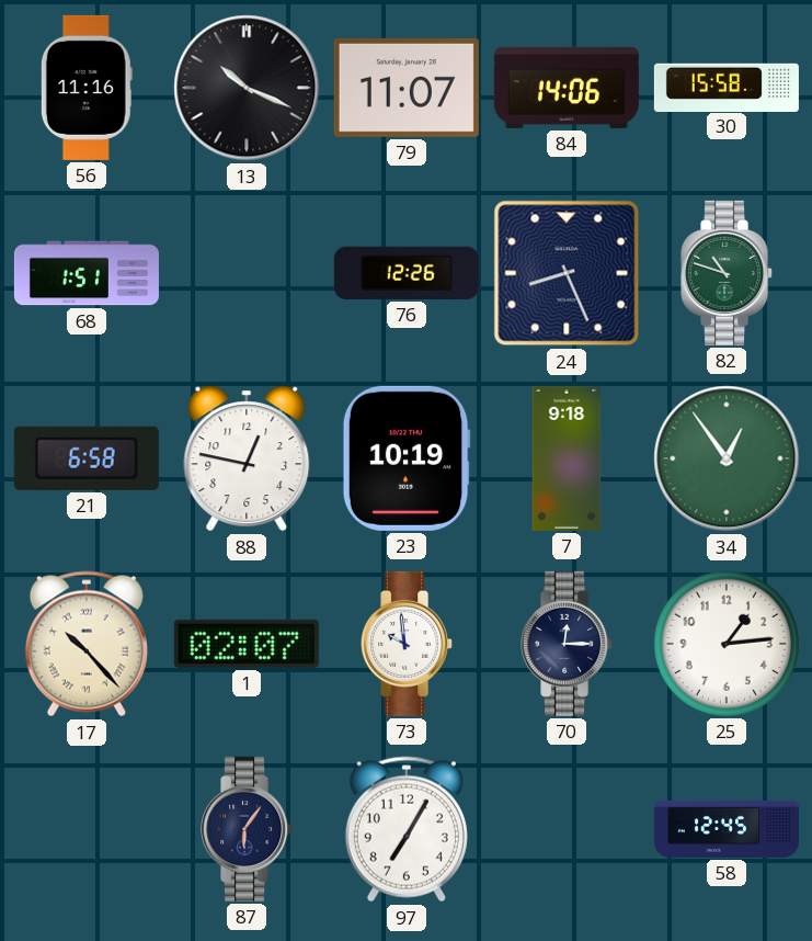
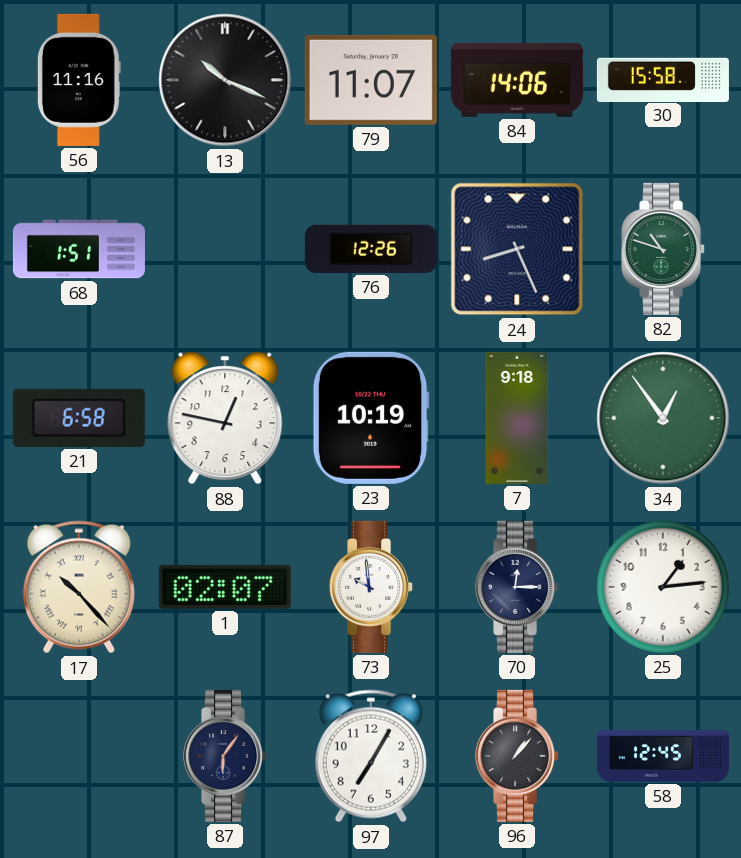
96: none -> 1:07
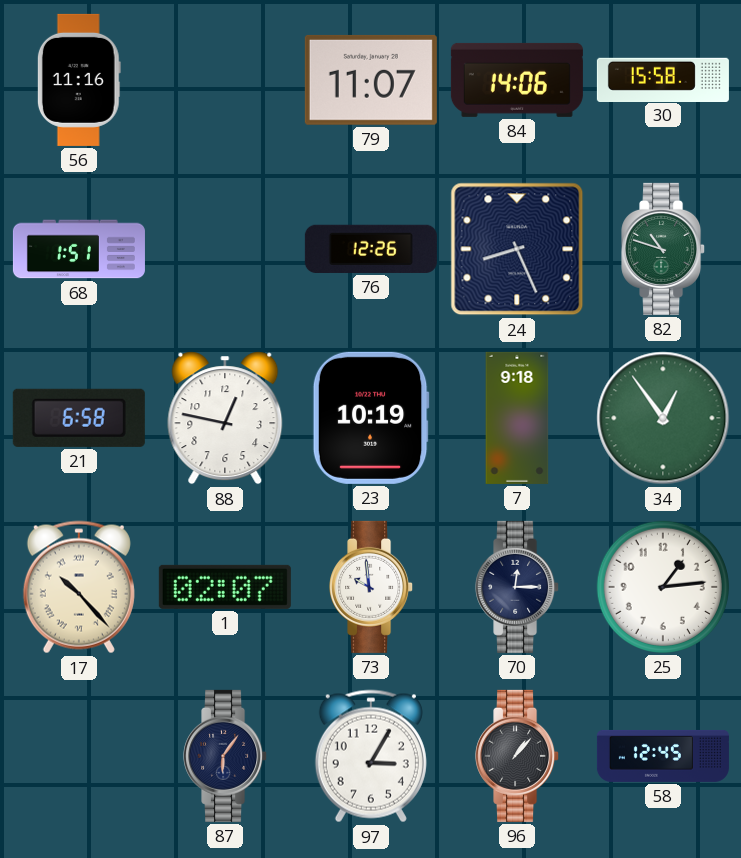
13: 10:19 -> none
97: 7:05 -> 3:05
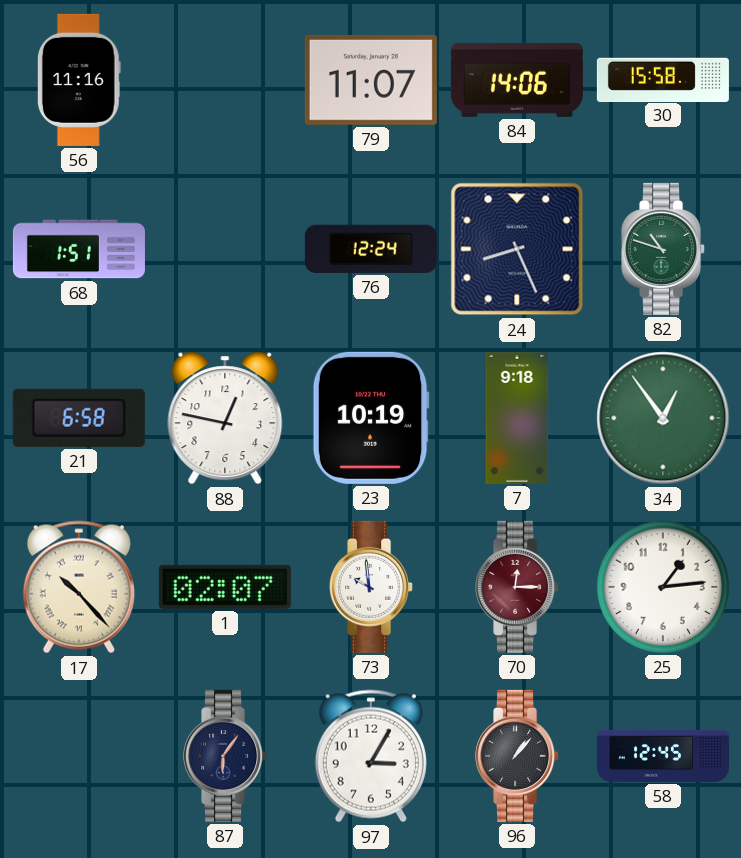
76: 12:26 -> 12:24
70 dial: navy -> burgundy
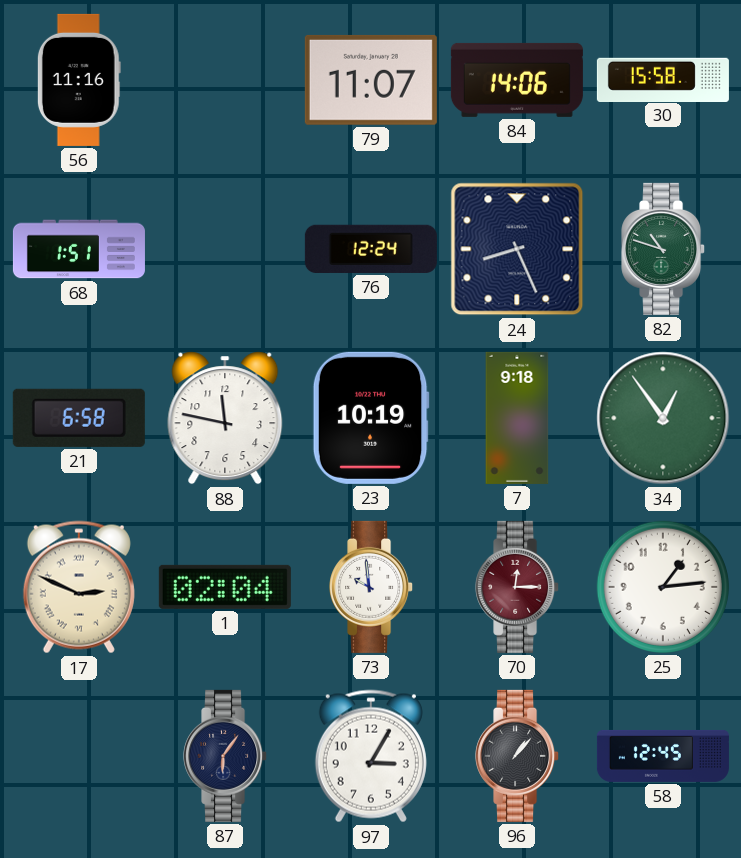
88: 12:47 -> 11:47
17: 10:23 -> 2:49
1: 02:07 -> 02:04
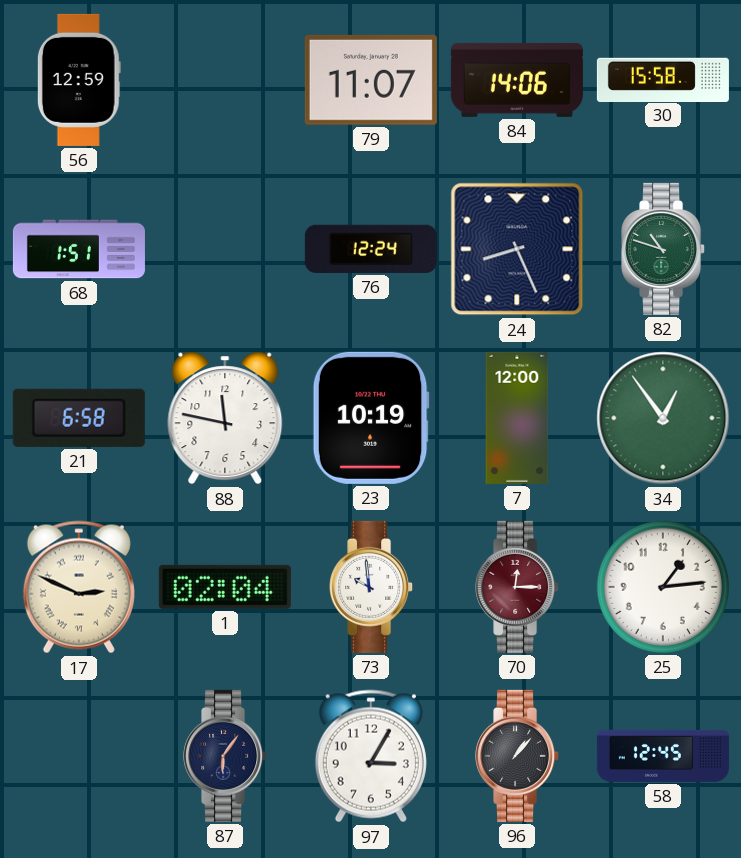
56: 11:16 -> 12:59
7: 9:18 -> 12:00
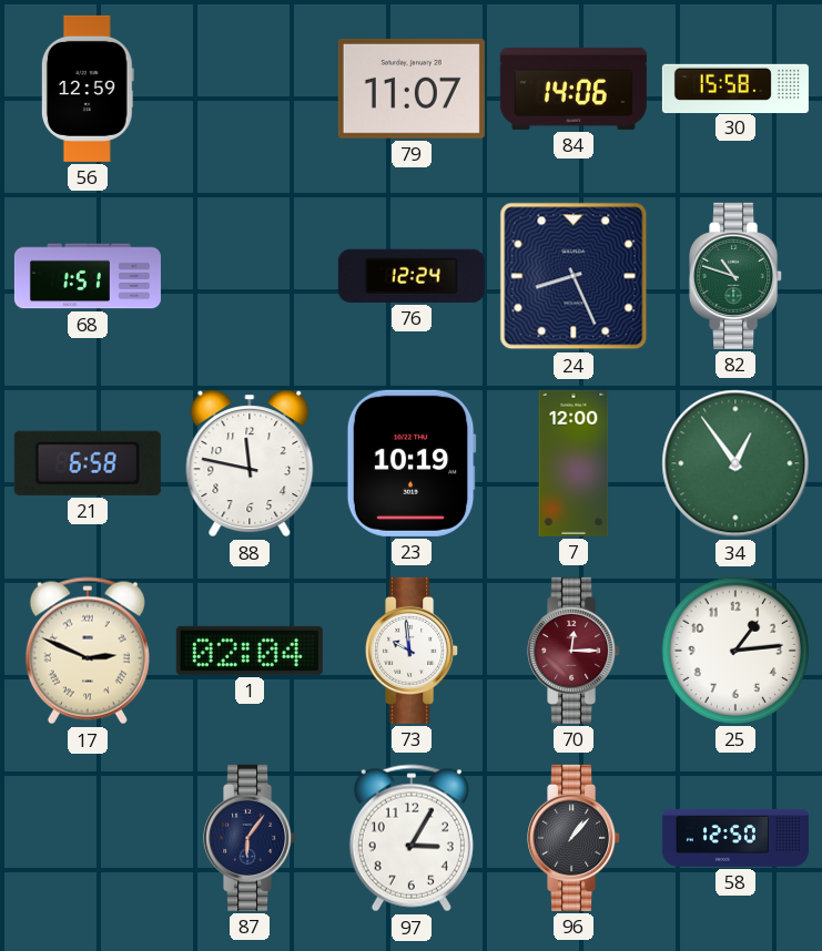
58: 12:45 -> 12:50
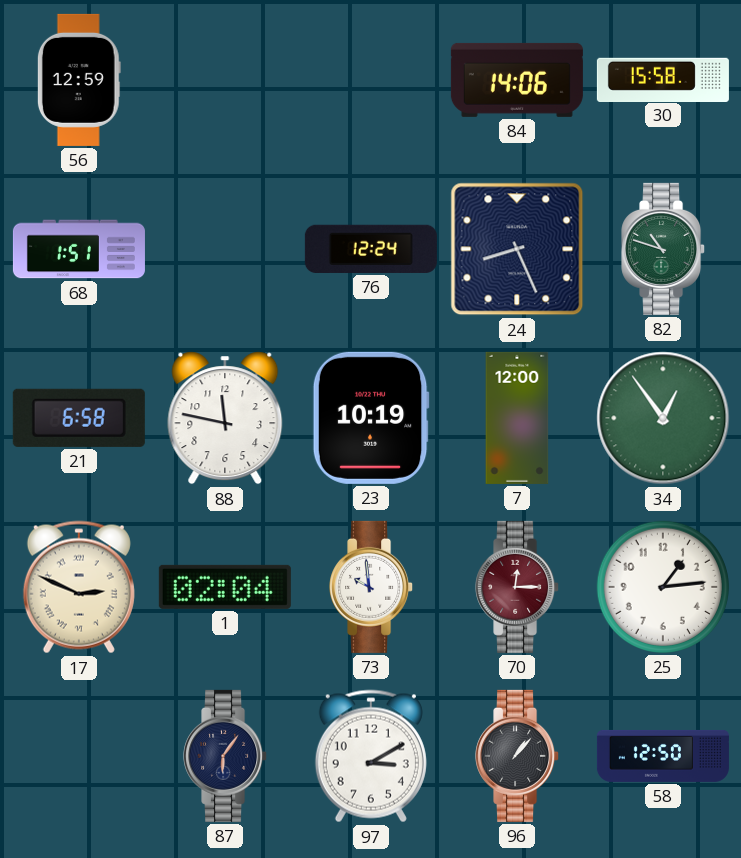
79: 11:07 -> none
97: 3:05 -> 3:10
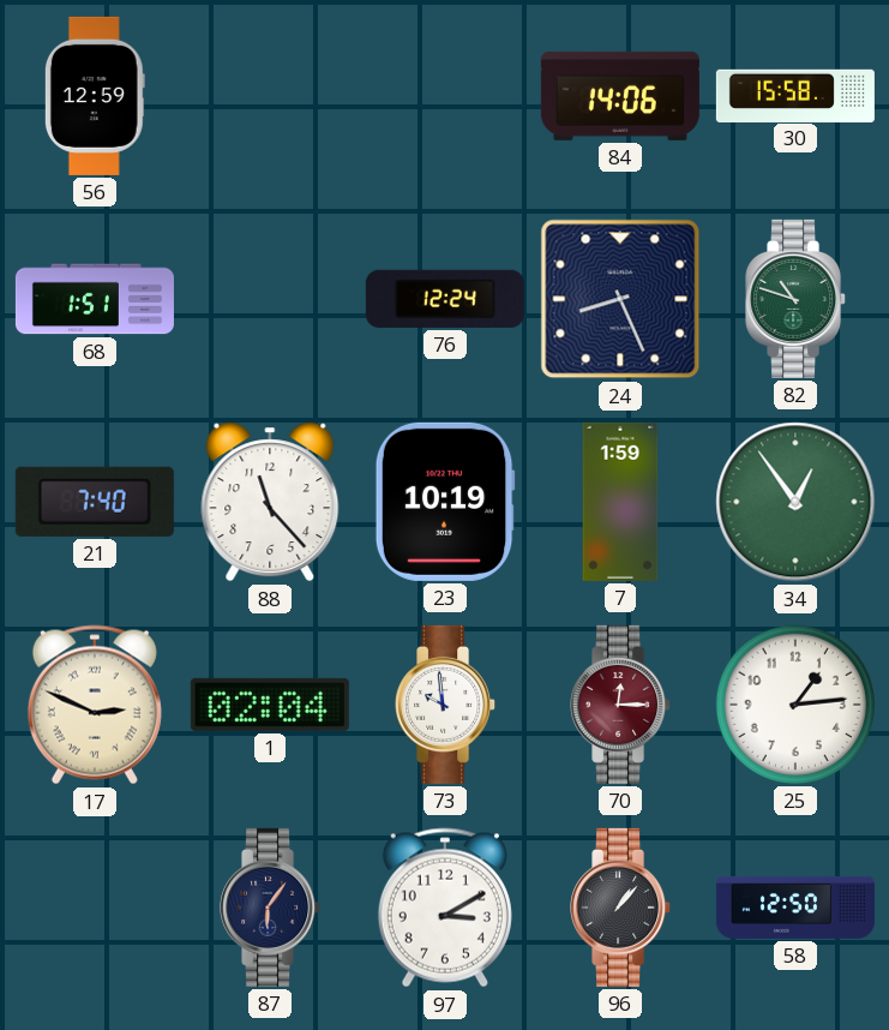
21: 6:58 -> 7:40
88: 11:47 -> 11:23
7: 12:00 -> 1:59
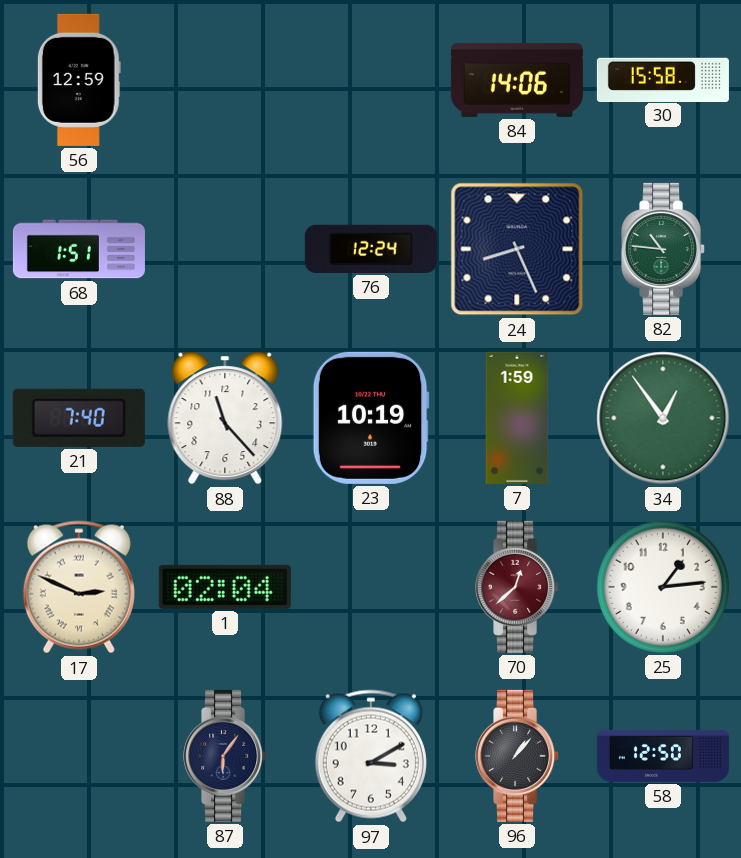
82: 10:48 -> 10:46
73: 9:59 -> none
70: 12:15 -> 12:38
